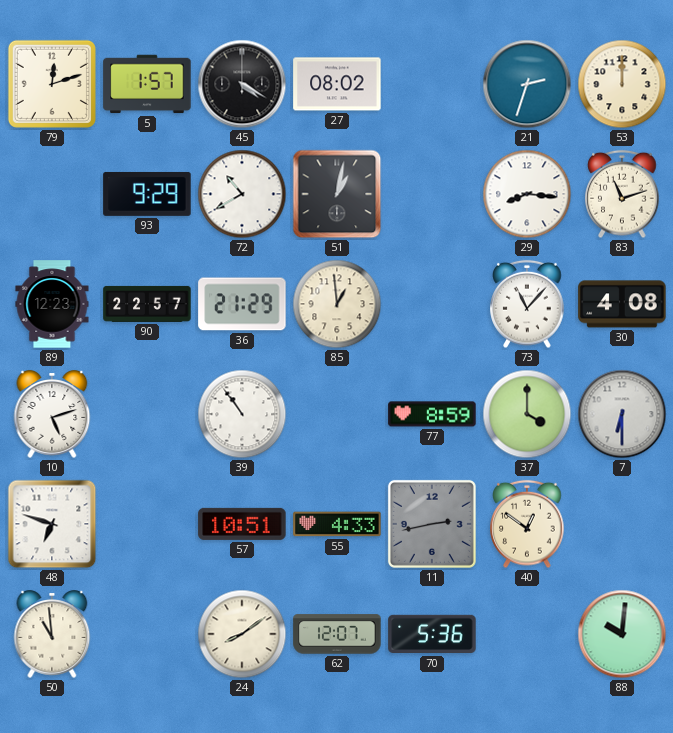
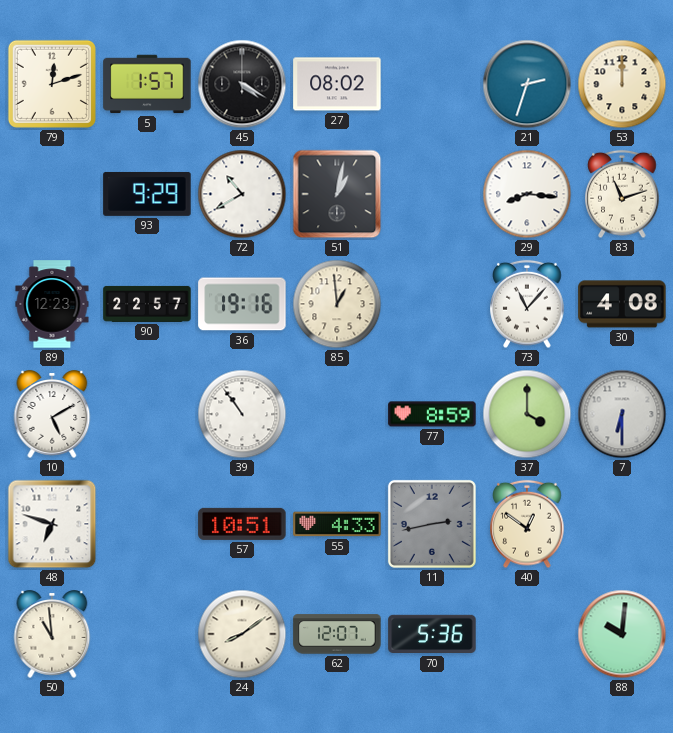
36: 21:29 -> 19:16
10: 5:12 -> 5:10
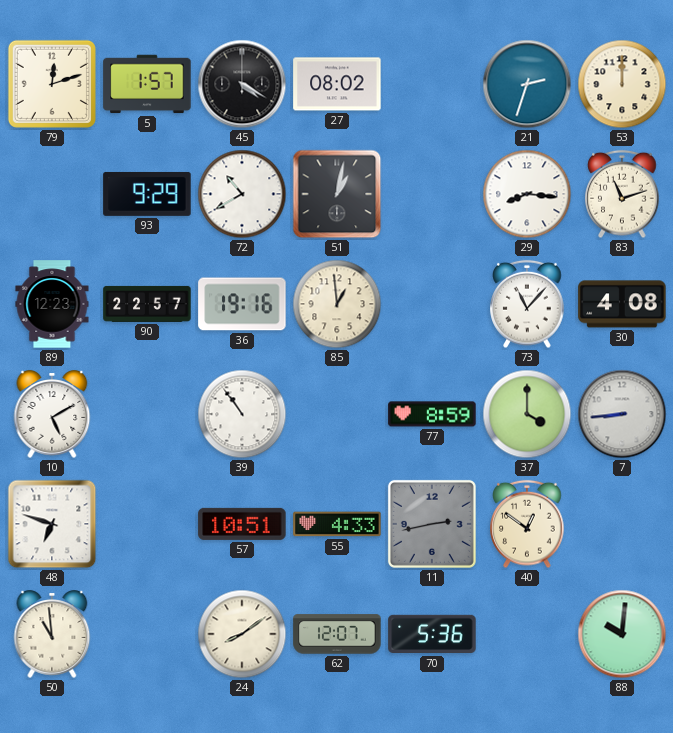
7: 6:30 -> 8:44
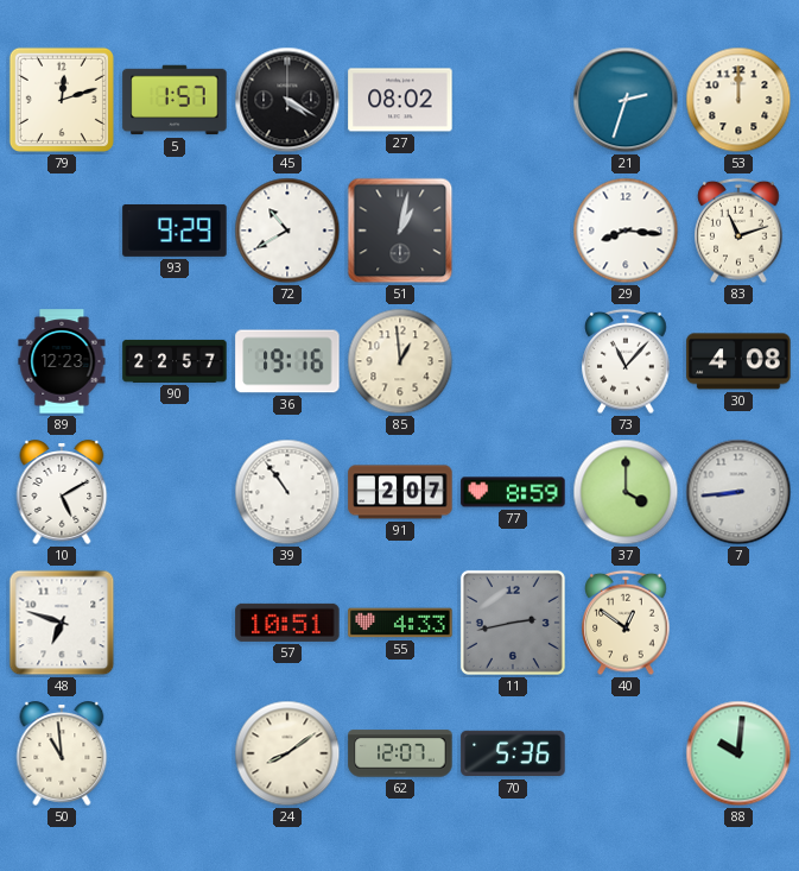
91: none -> 2:07
